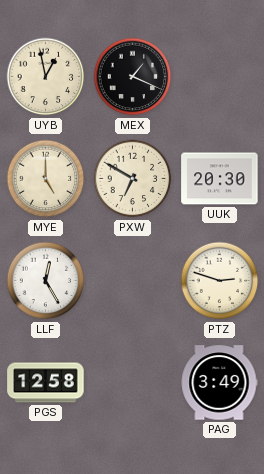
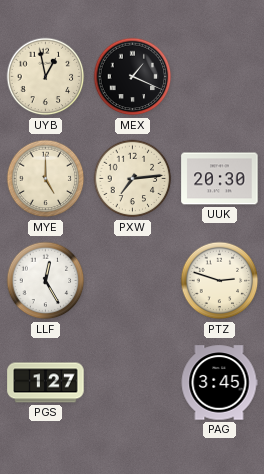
PXW: 6:50 -> 7:14
PGS: 12:58 -> 1:27
PAG: 3:49 -> 3:45
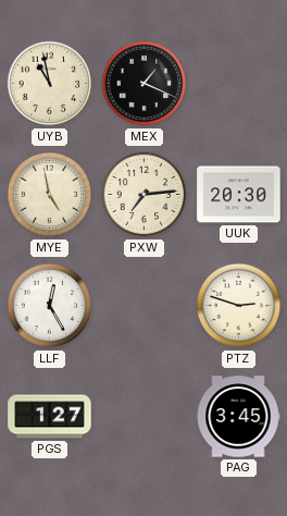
UYB: 12:58 -> 10:58
MYE: 5:00 -> 4:58
